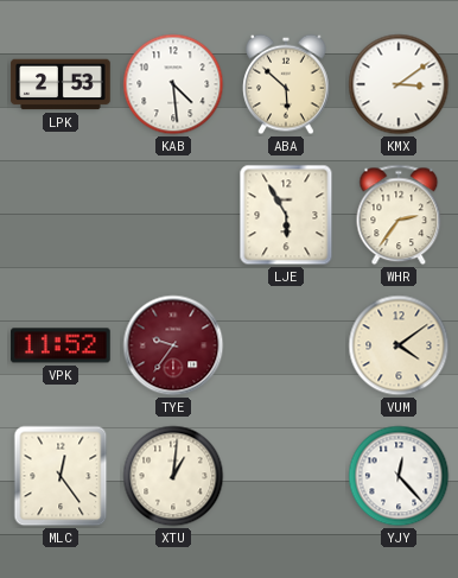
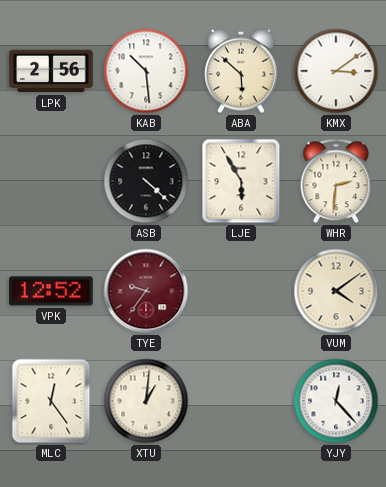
LPK: 2:53 -> 2:56
KAB: 4:29 -> 10:29
ASB: none -> 4:22
WHR: 2:36 -> 2:31
VPK: 11:52 -> 12:52
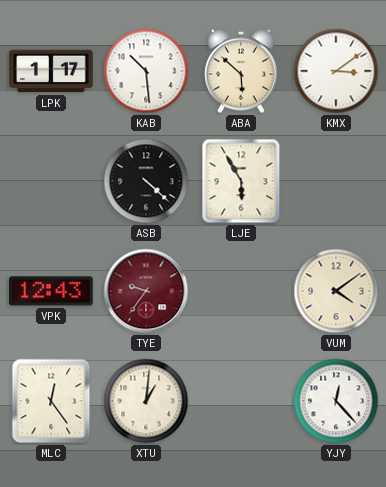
LPK: 2:56 -> 1:17
WHR: 2:31 -> none
VPK: 12:52 -> 12:43
